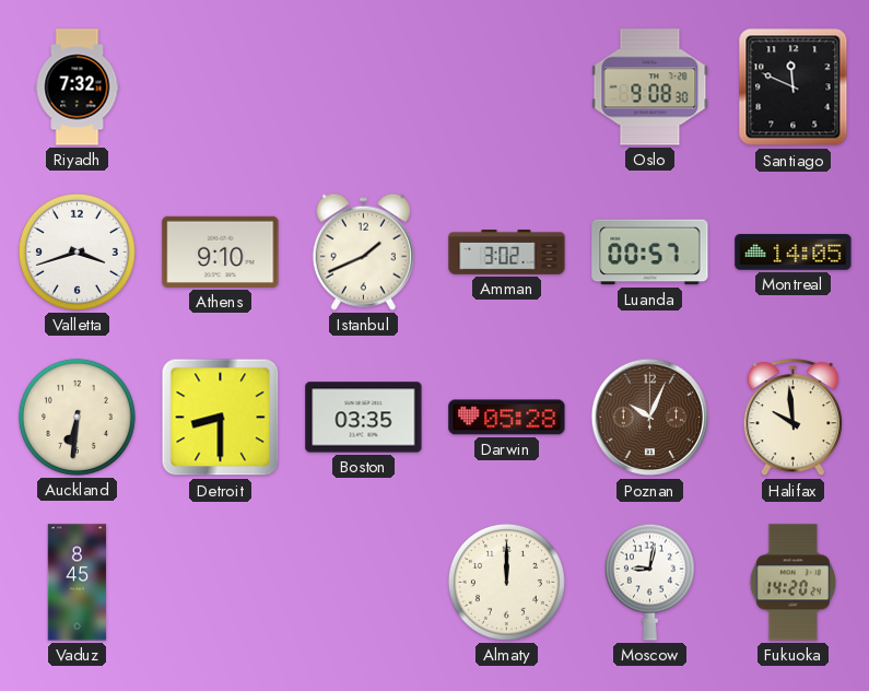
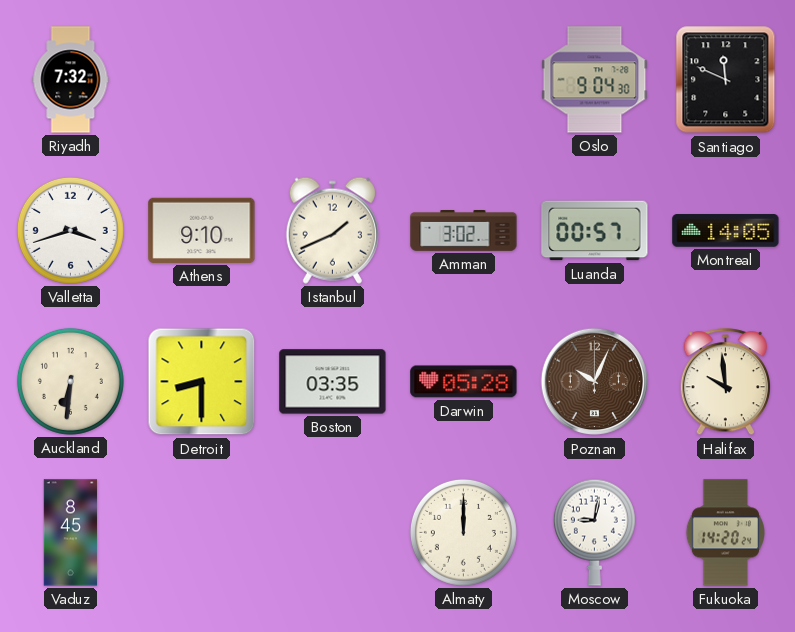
Oslo: 9:08 -> 9:04
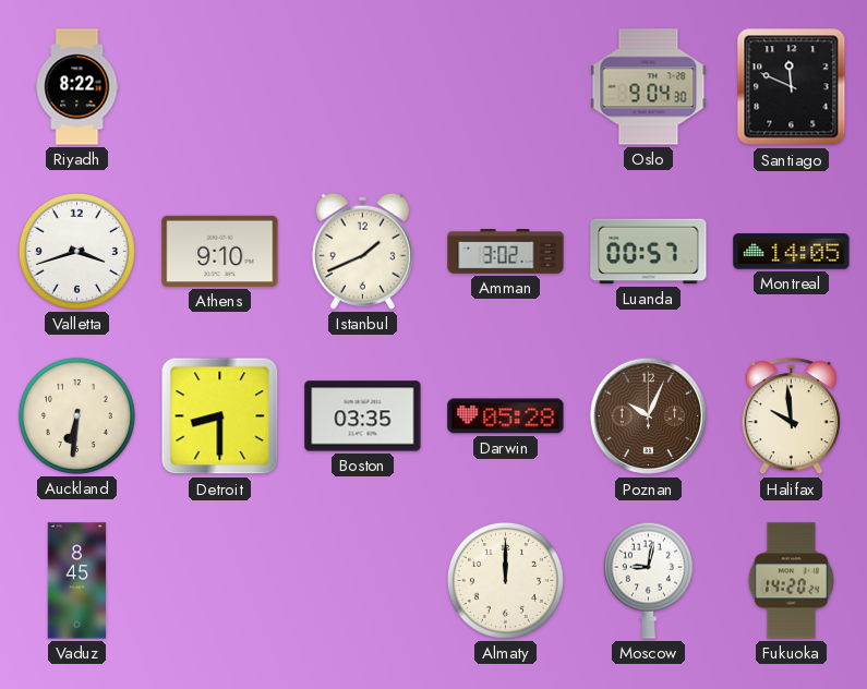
Riyadh: 7:32 -> 8:22
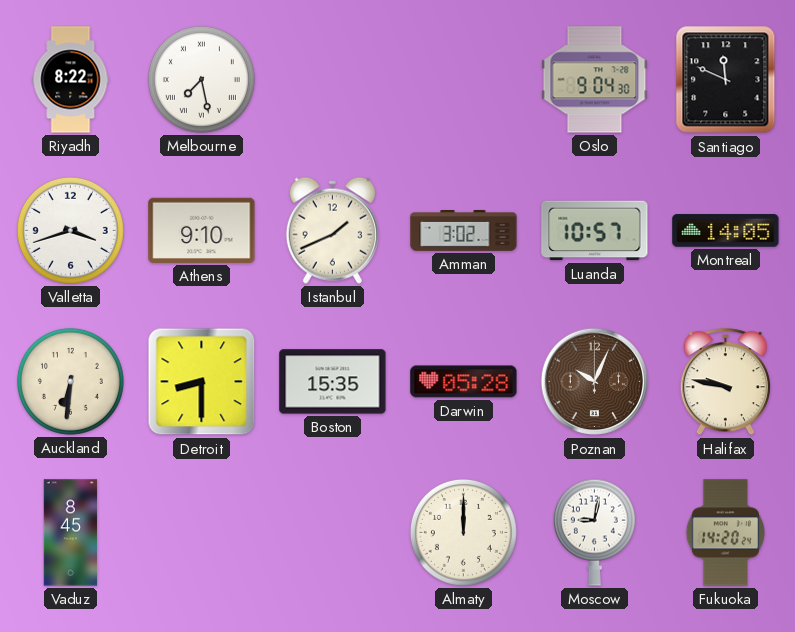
Melbourne: none -> 7:28
Luanda: 00:57 -> 10:57
Boston: 03:35 -> 15:35
Halifax: 9:59 -> 9:47
